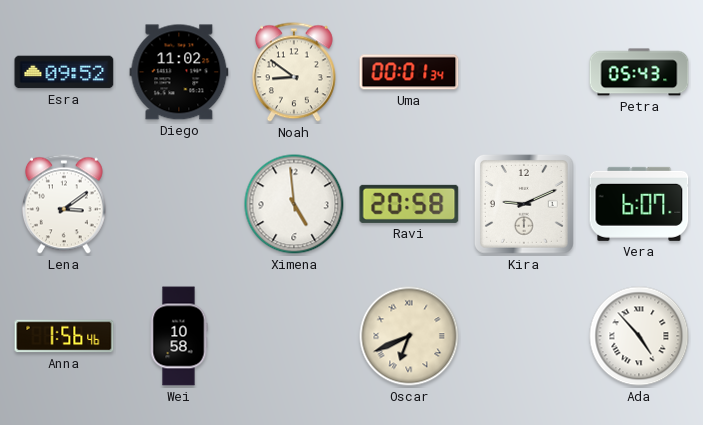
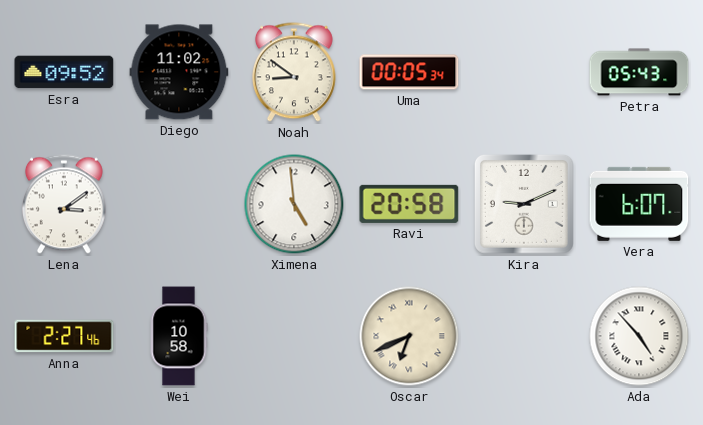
Uma: 00:01 -> 00:05
Anna: 1:56 -> 2:27
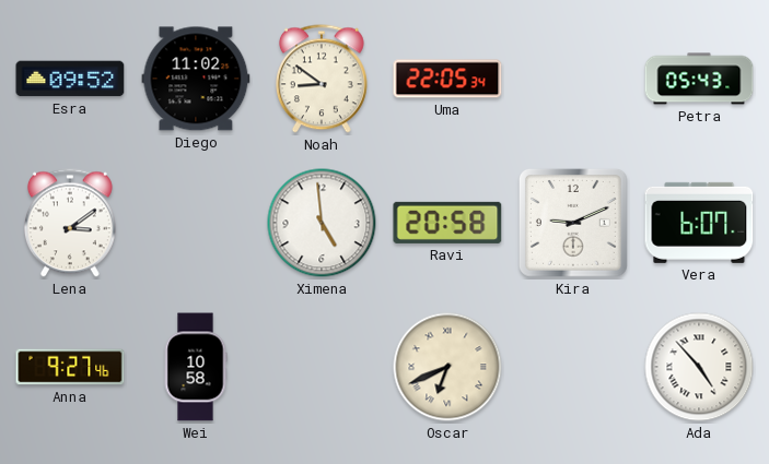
Uma: 00:05 -> 22:05
Anna: 2:27 -> 9:27
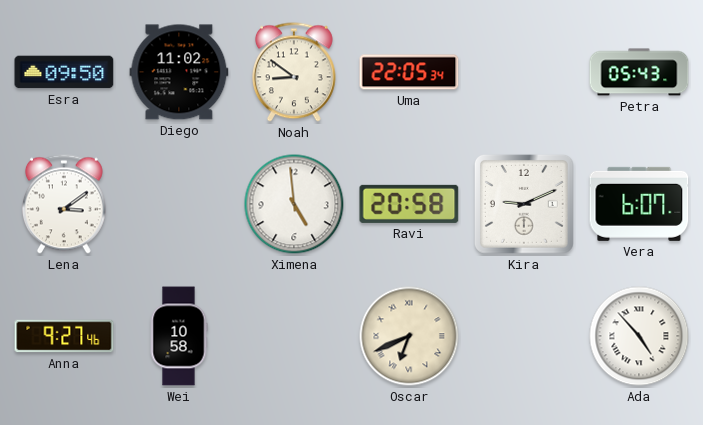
Esra: 09:52 -> 09:50
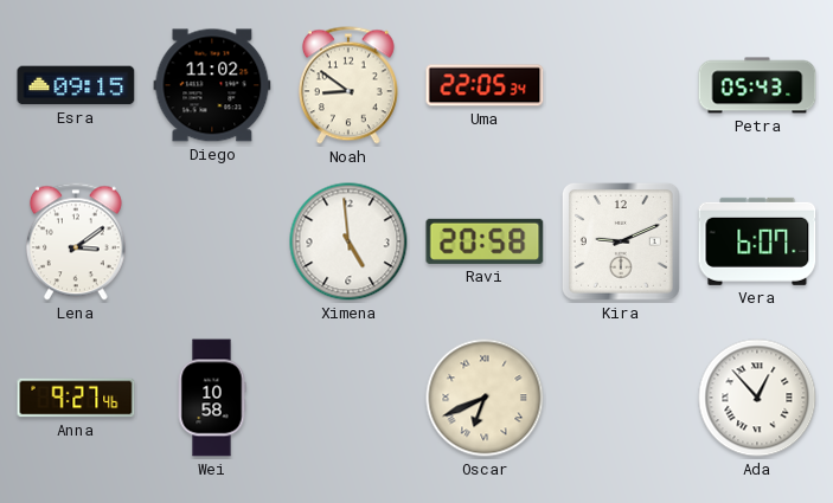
Esra: 09:50 -> 09:15
Ada: 4:53 -> 12:53
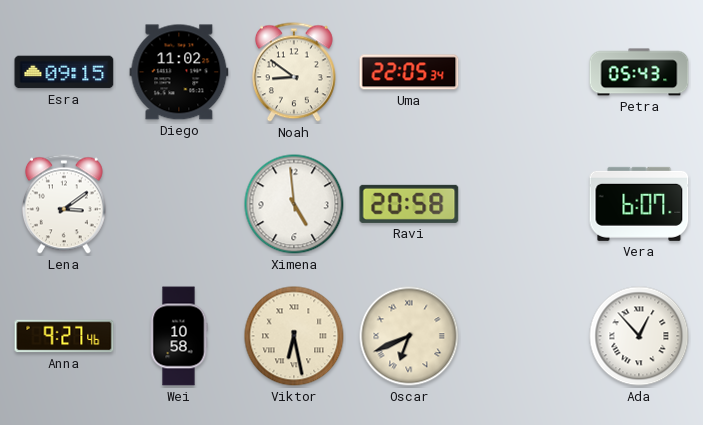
Kira: 9:11 -> none
Viktor: none -> 6:28
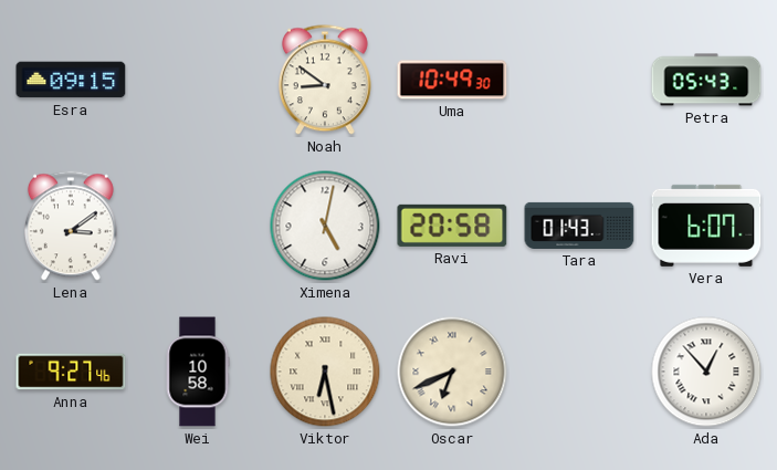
Diego: 11:02 -> none
Uma: 22:05 -> 10:49
Ximena: 4:59 -> 5:02
Tara: none -> 01:43
